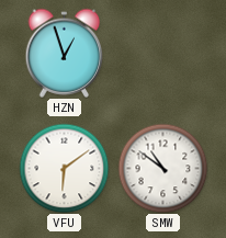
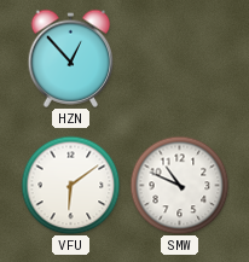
HZN: 12:57 -> 12:53
SMW: 10:51 -> 10:49
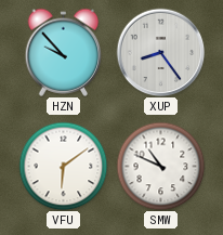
HZN: 12:53 -> 9:53
XUP: none -> 8:24
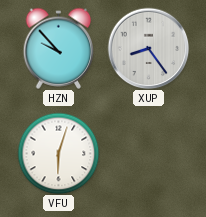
VFU: 6:09 -> 6:03
SMW: 10:49 -> none
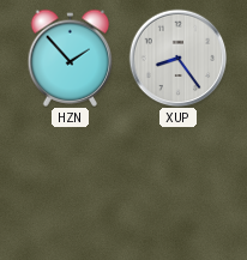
HZN: 9:53 -> 1:53
VFU: 6:03 -> none
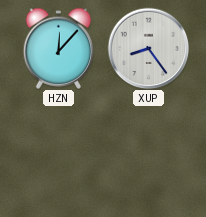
HZN: 1:53 -> 12:07
